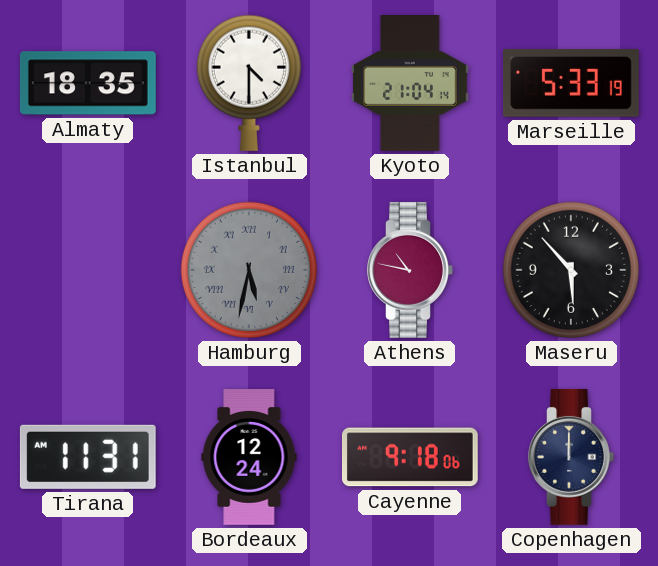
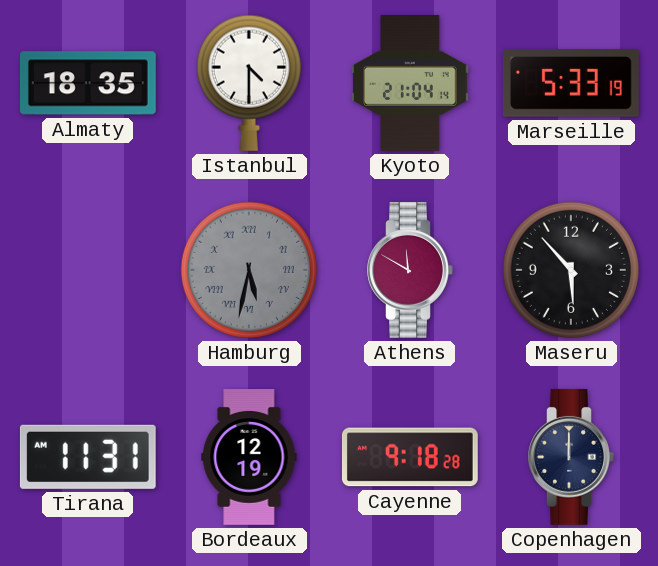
Athens: 10:47 -> 11:50
Bordeaux: 12:24 -> 12:19
Cayenne: 9:18:06 -> 9:18:28
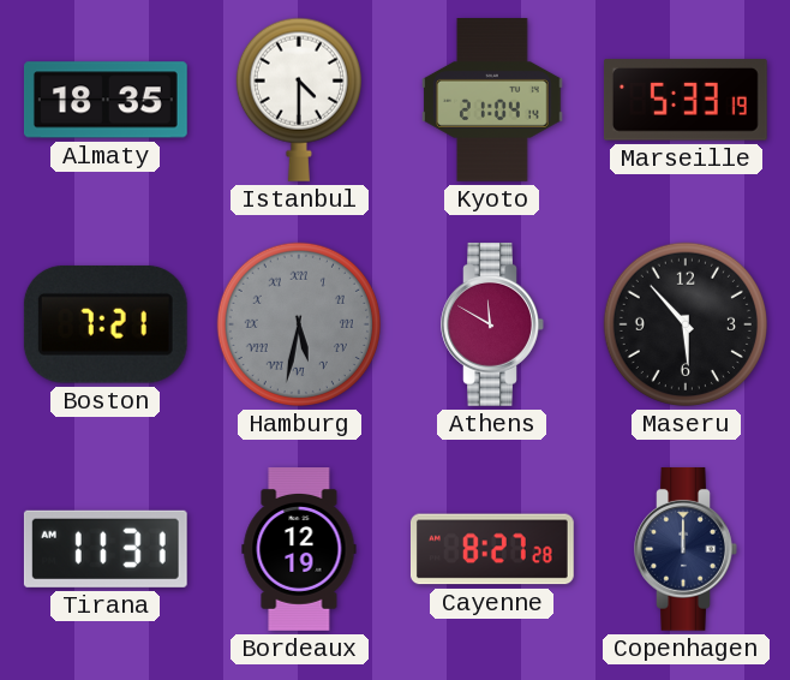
Boston: none -> 7:21
Cayenne: 9:18 -> 8:27
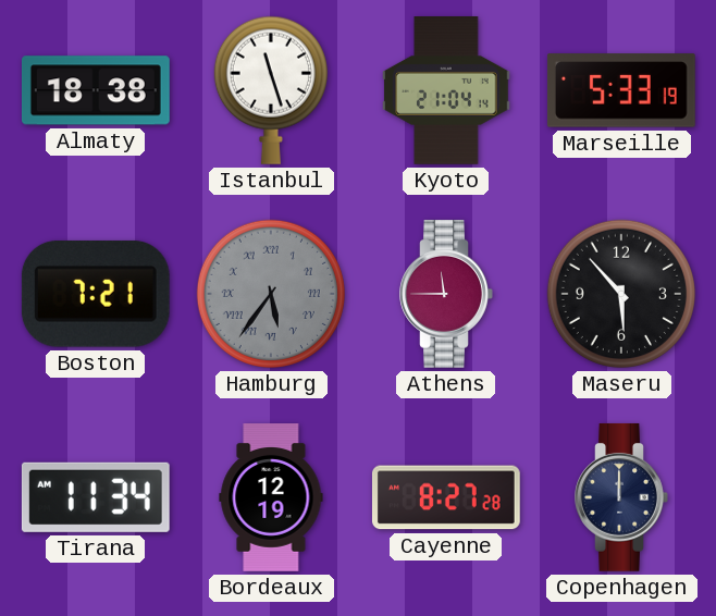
Almaty: 18:35 -> 18:38
Istanbul: 4:30 -> 11:27
Hamburg: 5:32 -> 5:36
Athens: 11:50 -> 11:45
Tirana: 11:31 -> 11:34
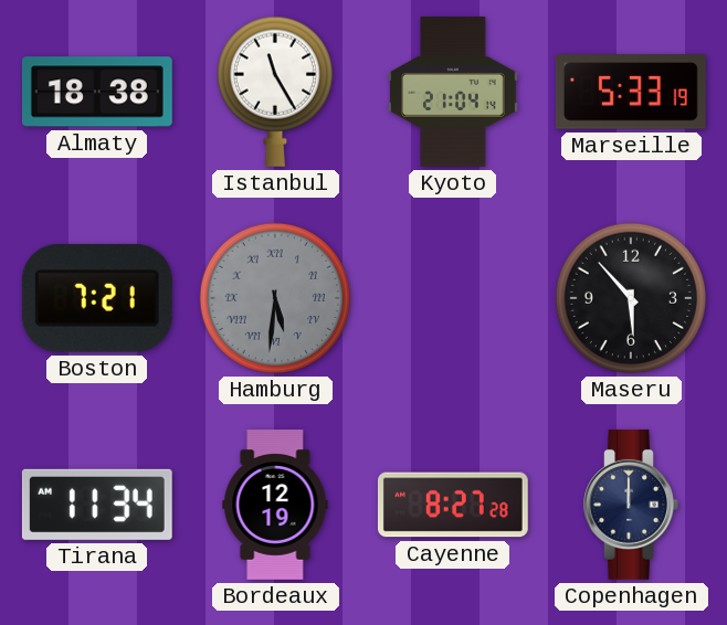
Istanbul: 11:27 -> 11:25
Hamburg: 5:36 -> 5:31
Athens: 11:45 -> none
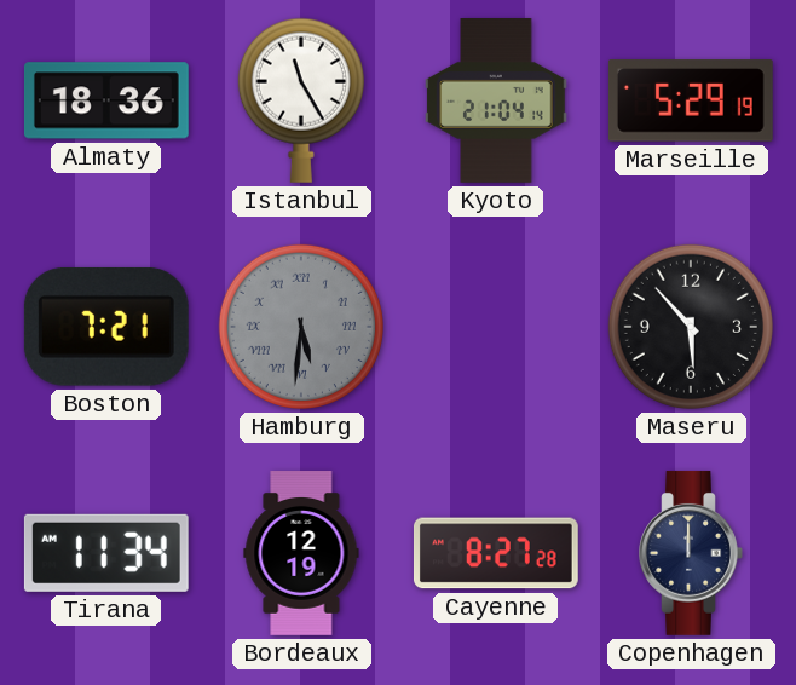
Almaty: 18:38 -> 18:36
Marseille: 5:33 -> 5:29
